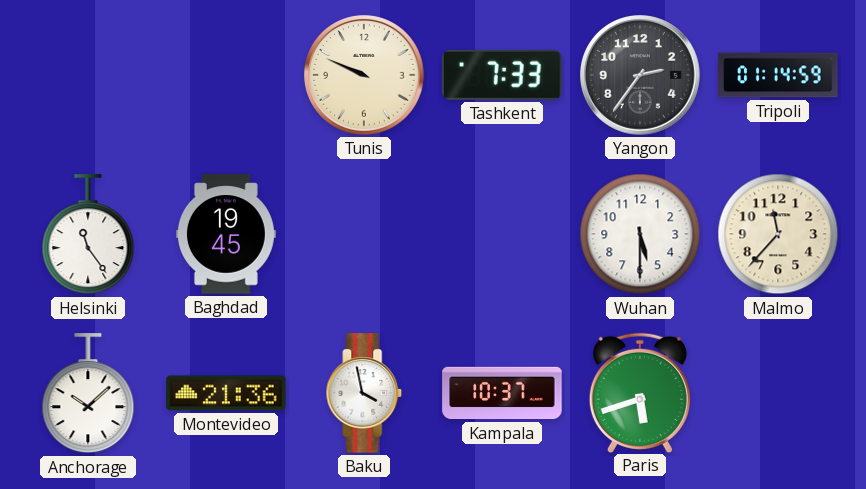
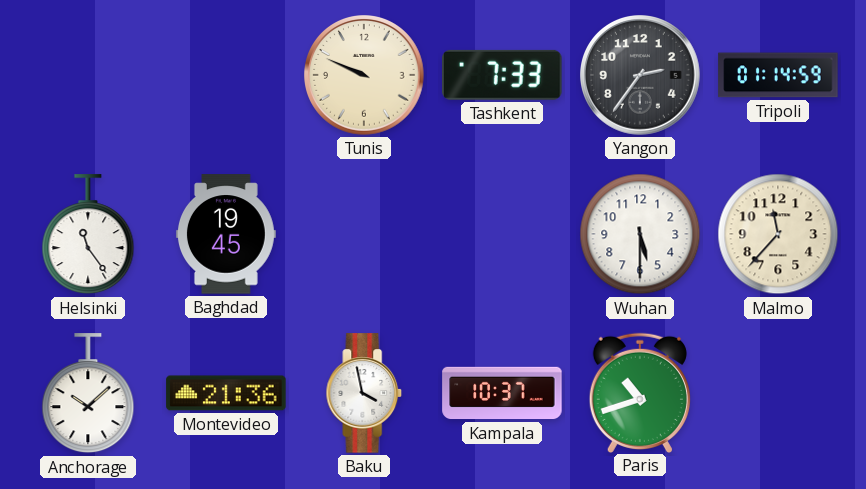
Paris: 5:42 -> 10:42
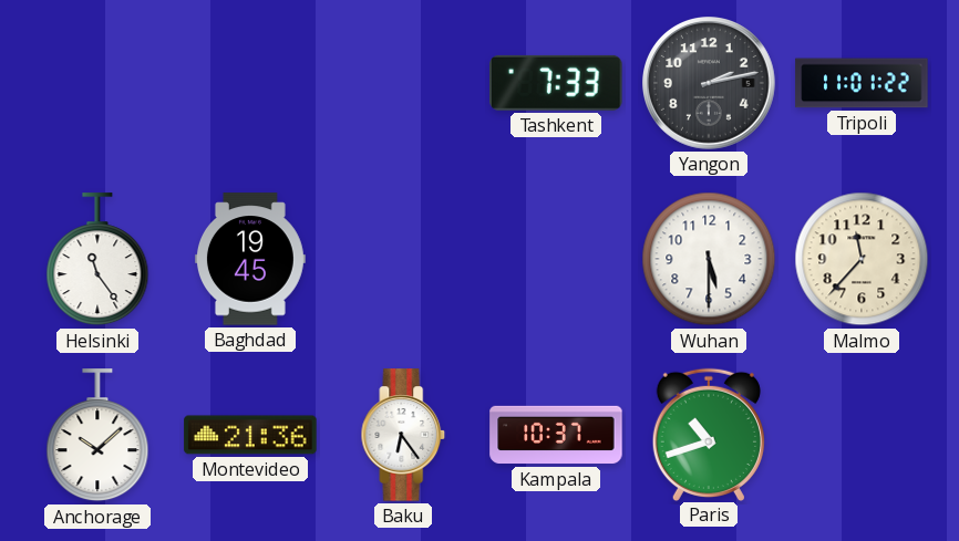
Tunis: 9:49 -> none
Yangon: 2:36 -> 2:13
Tripoli: 01:14 -> 11:01
Baku: 3:58 -> 6:24
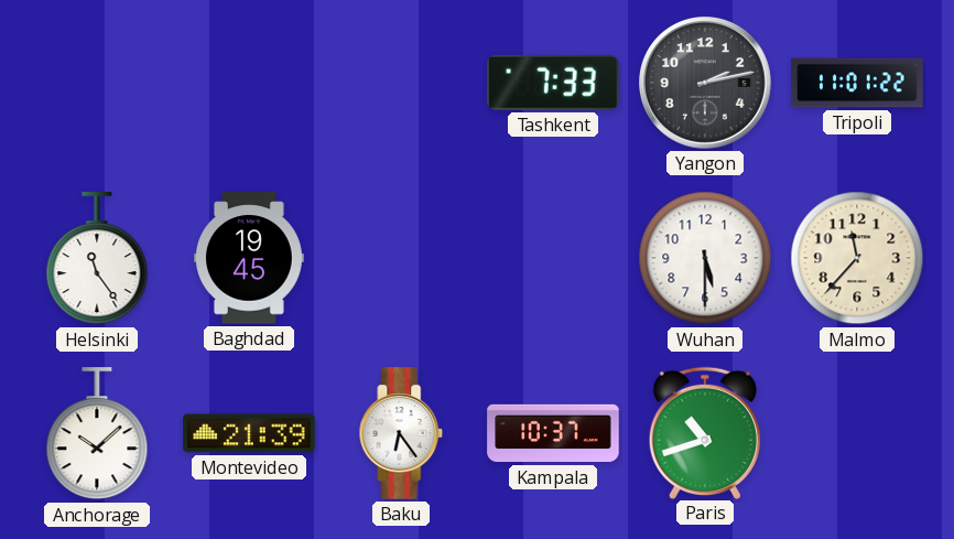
Montevideo: 21:36 -> 21:39
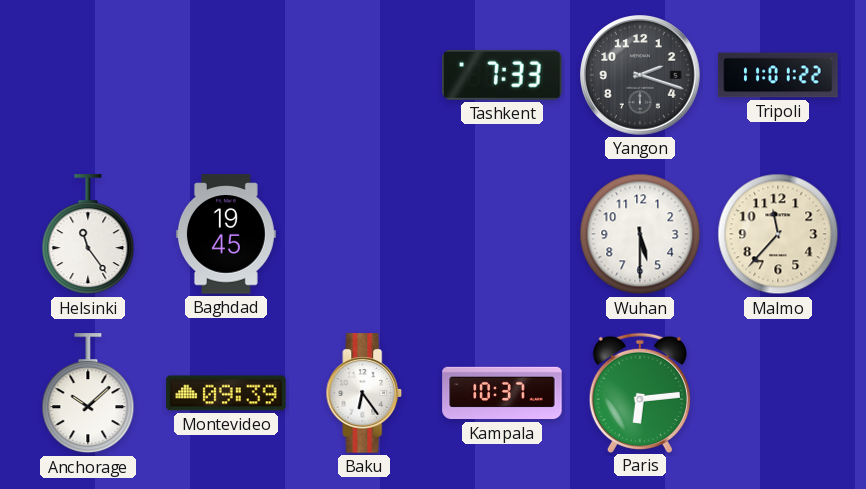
Yangon: 2:13 -> 2:18
Montevideo: 21:39 -> 09:39
Paris: 10:42 -> 6:14
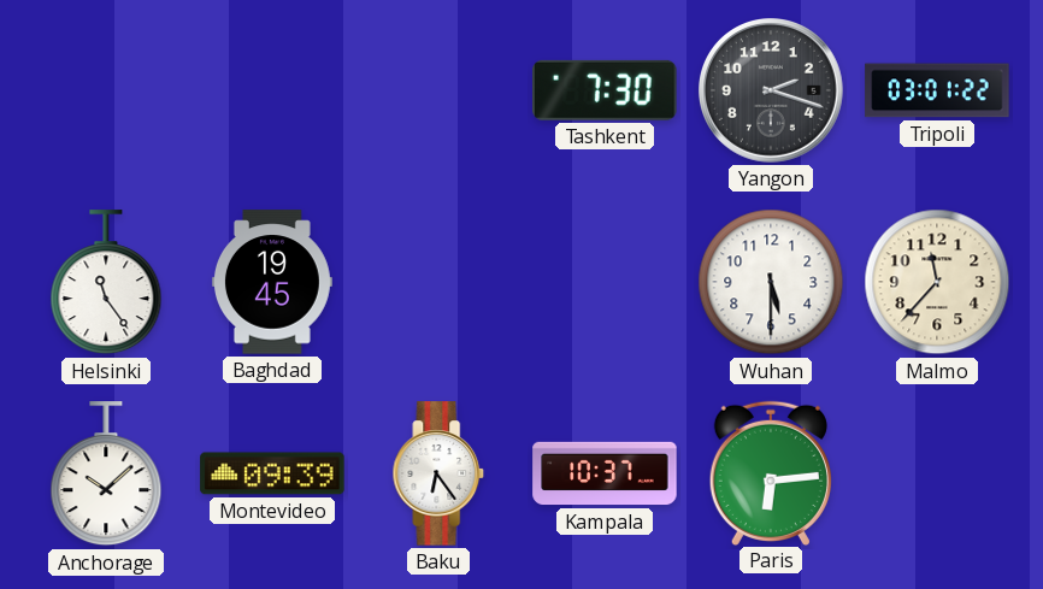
Tashkent: 7:33 -> 7:30
Tripoli: 11:01 -> 03:01
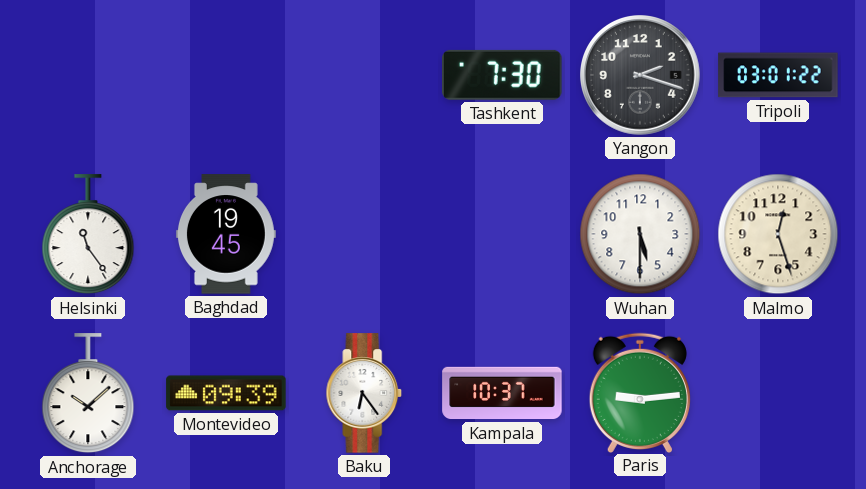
Malmo: 11:37 -> 12:27
Paris: 6:14 -> 9:14
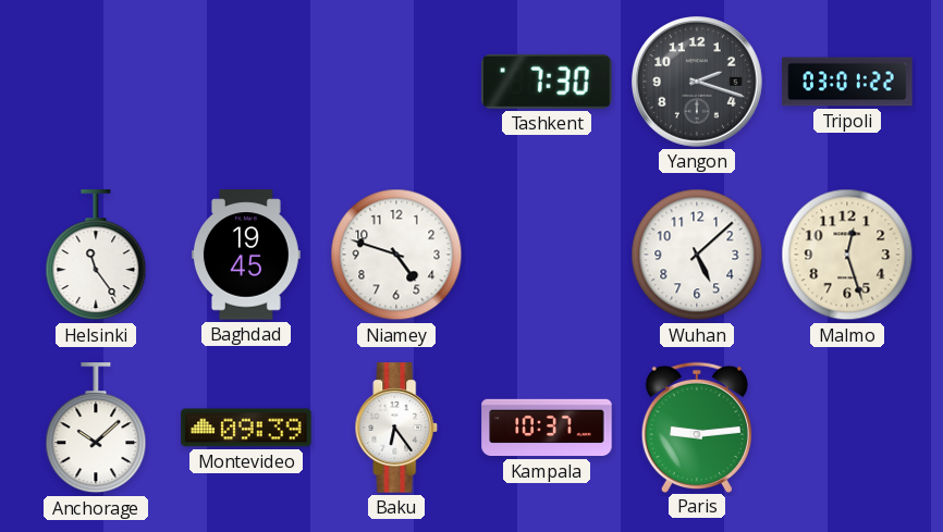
Niamey: none -> 4:48
Wuhan: 5:30 -> 5:08
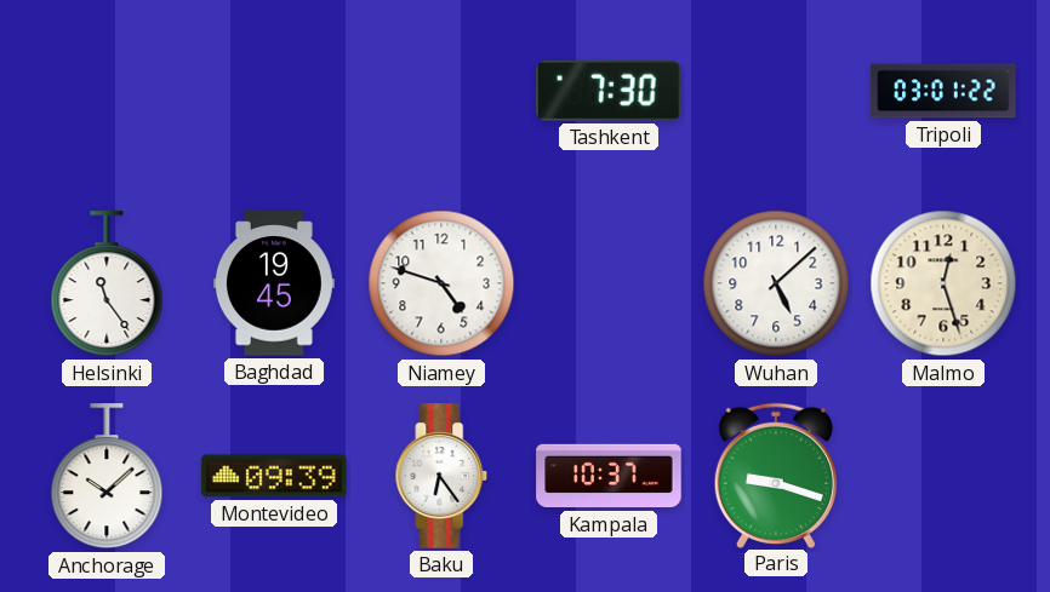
Yangon: 2:18 -> none
Paris: 9:14 -> 9:18
